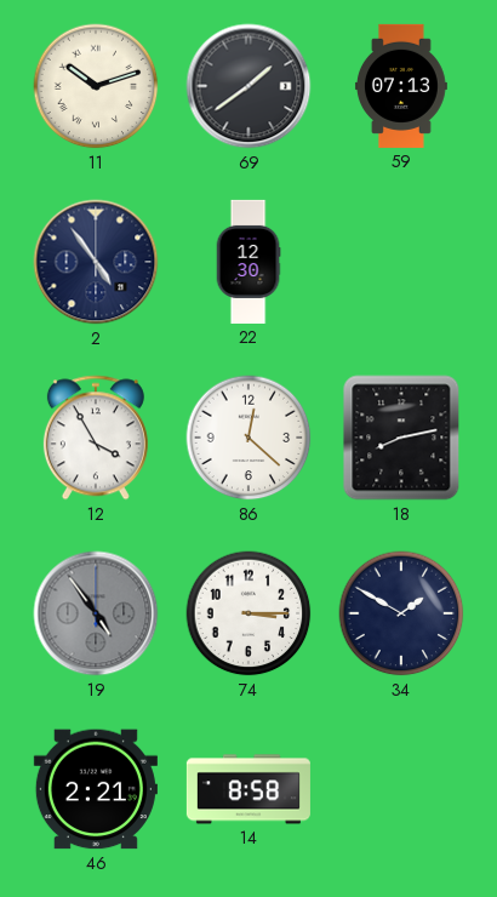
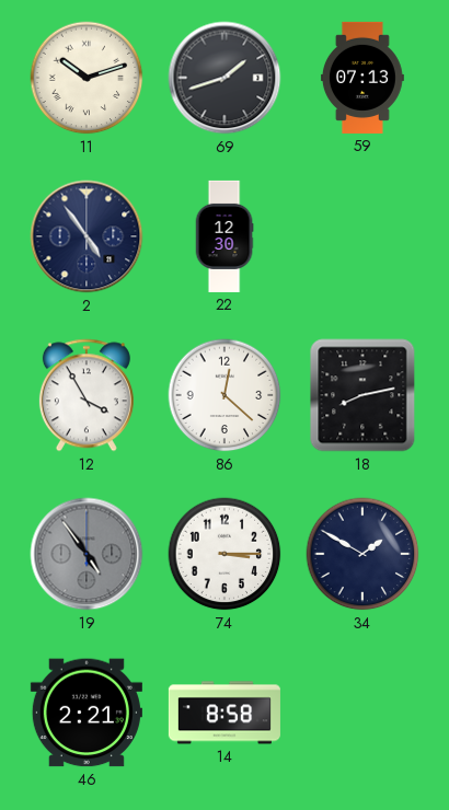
69: 1:39 -> 1:42
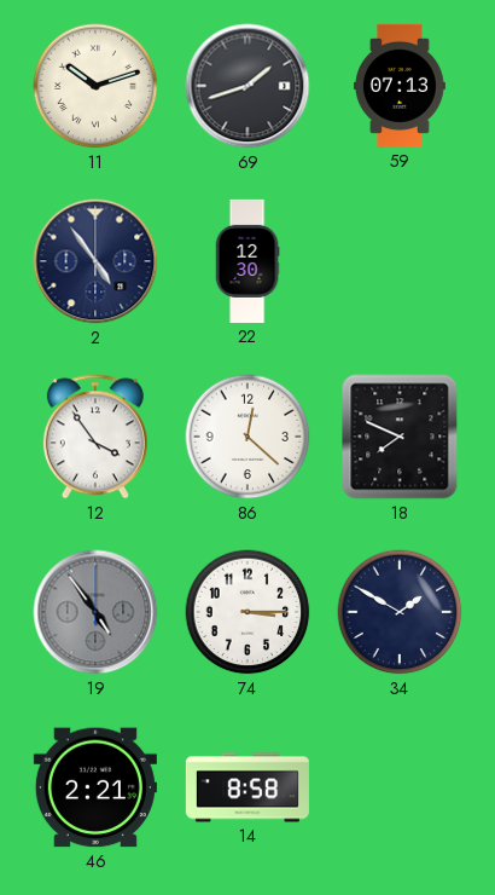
12: 3:55 -> 3:54
18: 8:13 -> 7:49
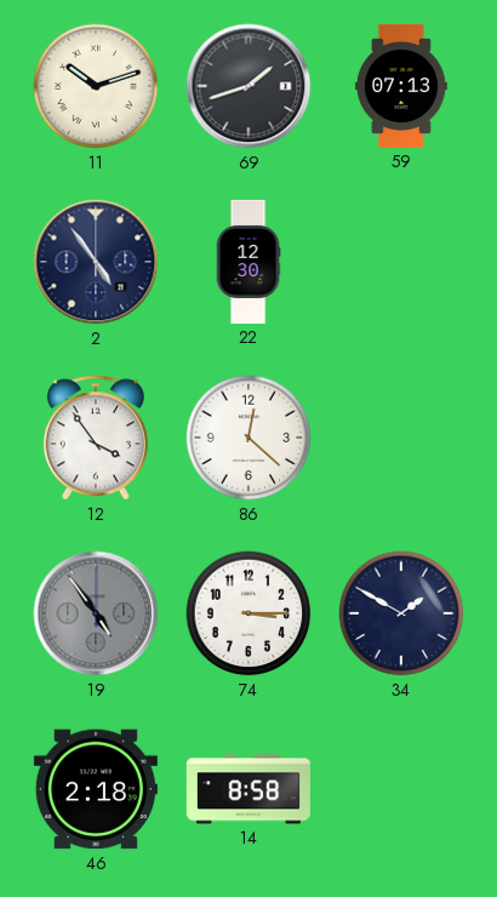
18: 7:49 -> none
46: 2:21 -> 2:18
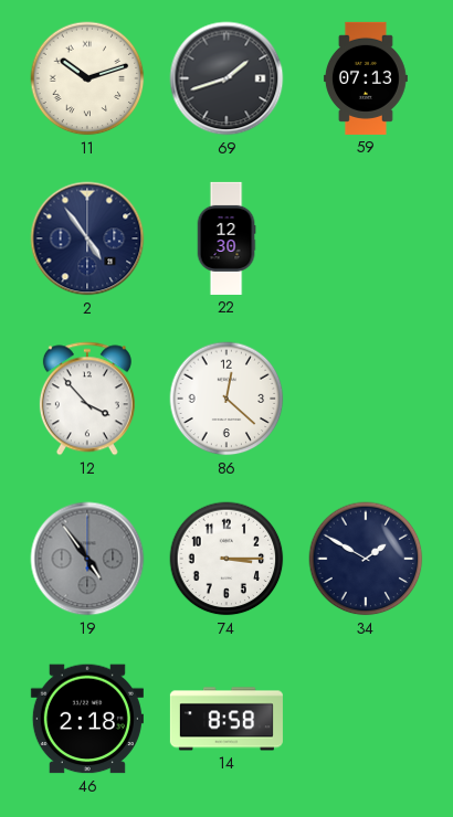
12: 3:54 -> 3:53
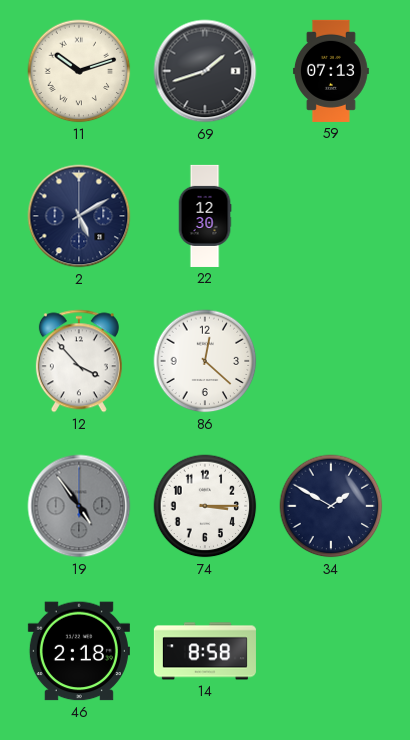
2: 4:54 -> 5:10
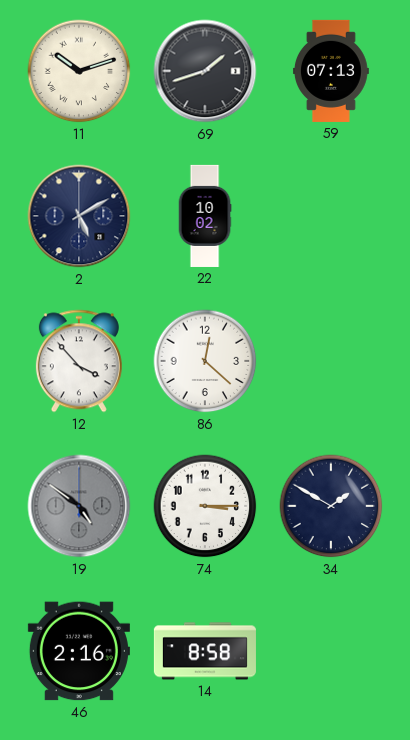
22: 12:30 -> 10:02
19: 4:54 -> 4:51
46: 2:18 -> 2:16
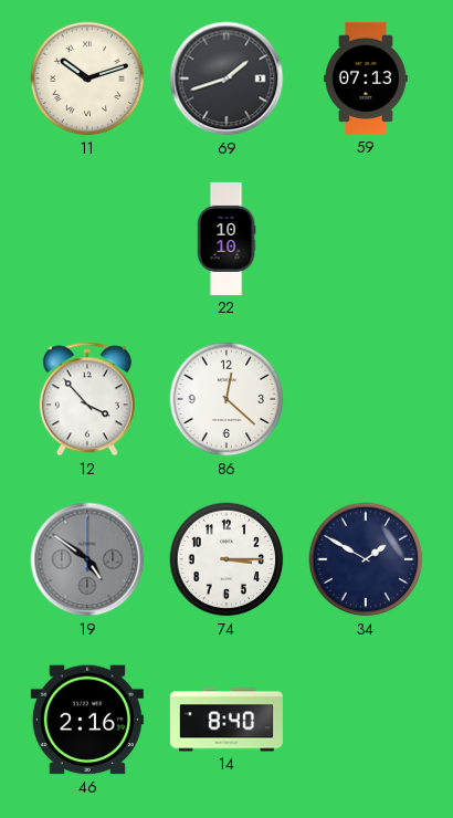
2: 5:10 -> none
22: 10:02 -> 10:10
14: 8:58 -> 8:40
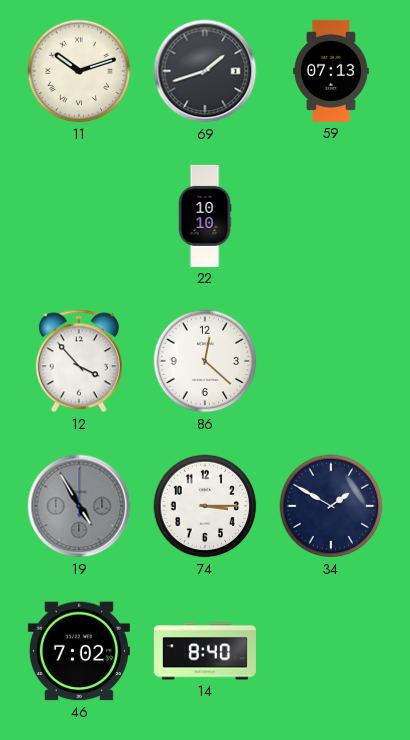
19: 4:51 -> 4:55
46: 2:16 -> 7:02
